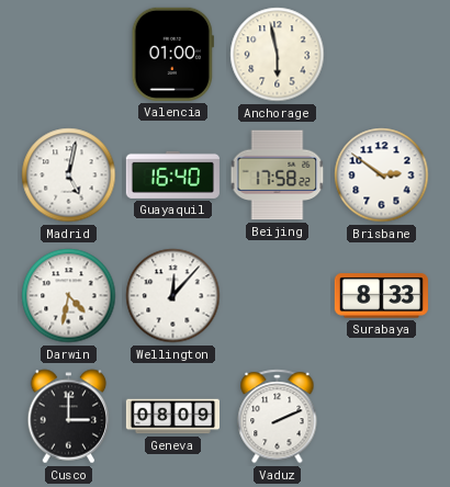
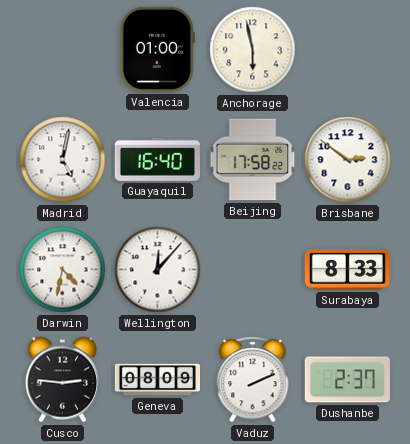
Cusco: 3:00 -> 2:46
Dushanbe: none -> 2:37
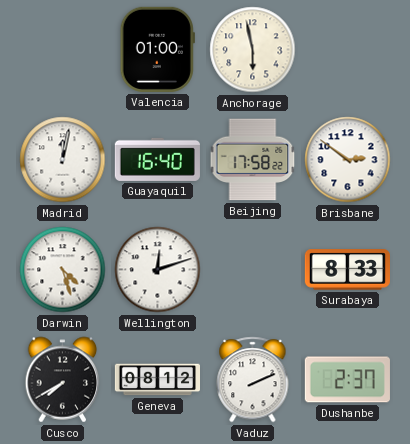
Madrid: 5:02 -> 12:02
Darwin: 4:32 -> 4:27
Wellington: 12:07 -> 12:12
Cusco: 2:46 -> 7:40
Geneva: 08:09 -> 08:12
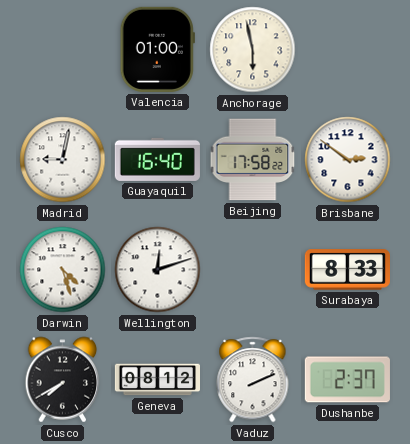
Madrid: 12:02 -> 9:02
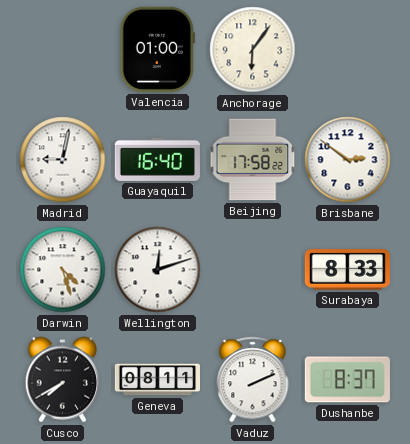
Anchorage: 5:58 -> 6:06
Geneva: 08:12 -> 08:11
Dushanbe: 2:37 -> 8:37
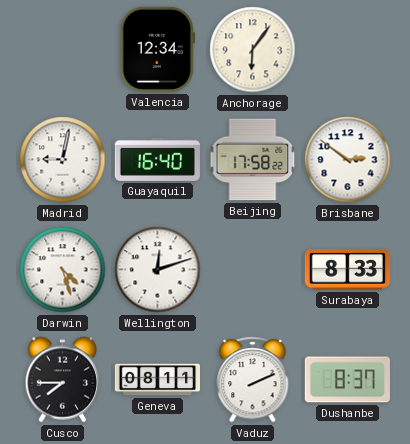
Valencia: 01:00 -> 12:34
Cusco: 7:40 -> 7:45
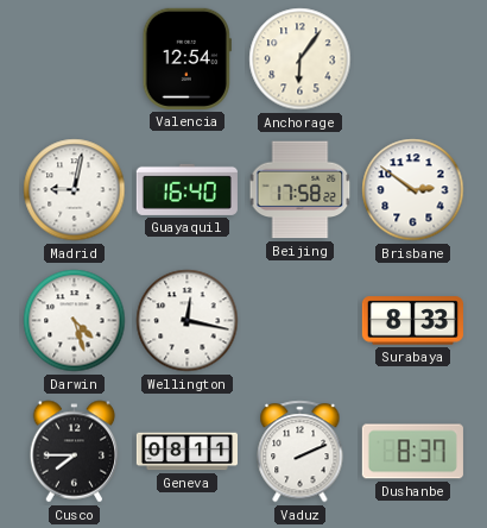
Valencia: 12:34 -> 12:54
Wellington: 12:12 -> 12:17
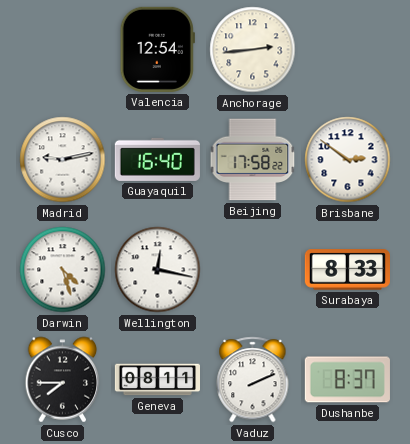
Anchorage: 6:06 -> 2:44
Madrid: 9:02 -> 9:13
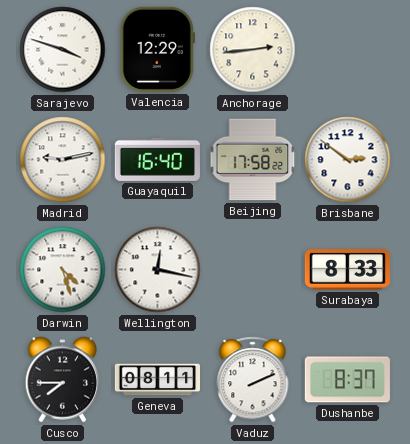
Sarajevo: none -> 3:48
Valencia: 12:54 -> 12:29
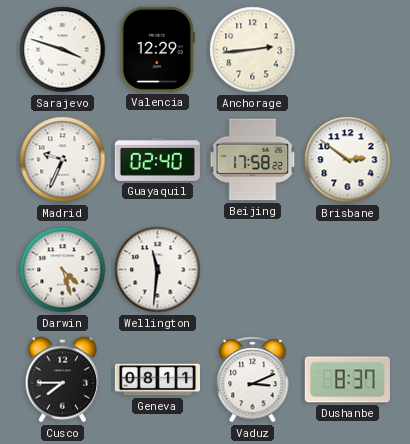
Madrid: 9:13 -> 9:34
Guayaquil: 16:40 -> 02:40
Wellington: 12:17 -> 11:31
Surabaya: 8:33 -> none
Vaduz: 2:11 -> 3:11
